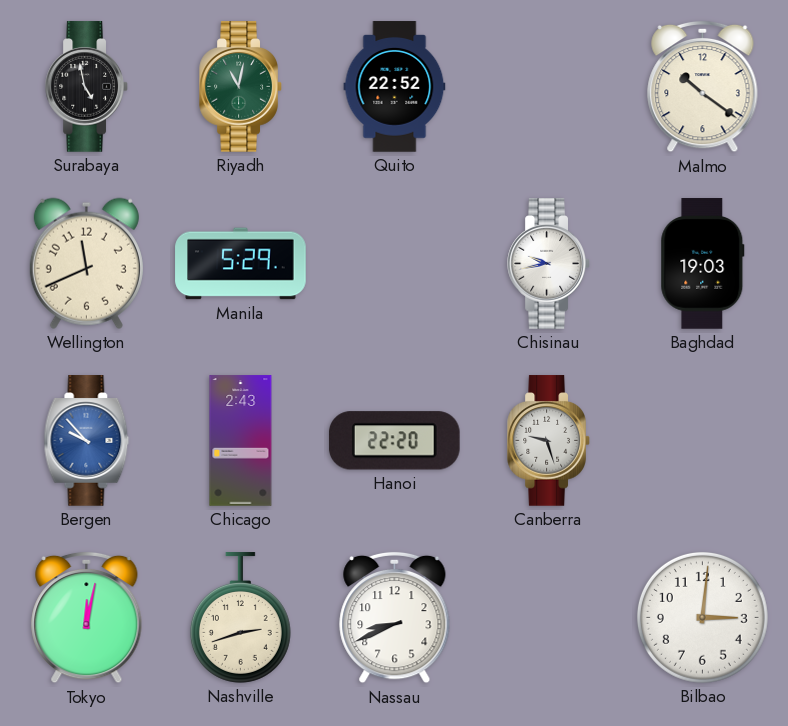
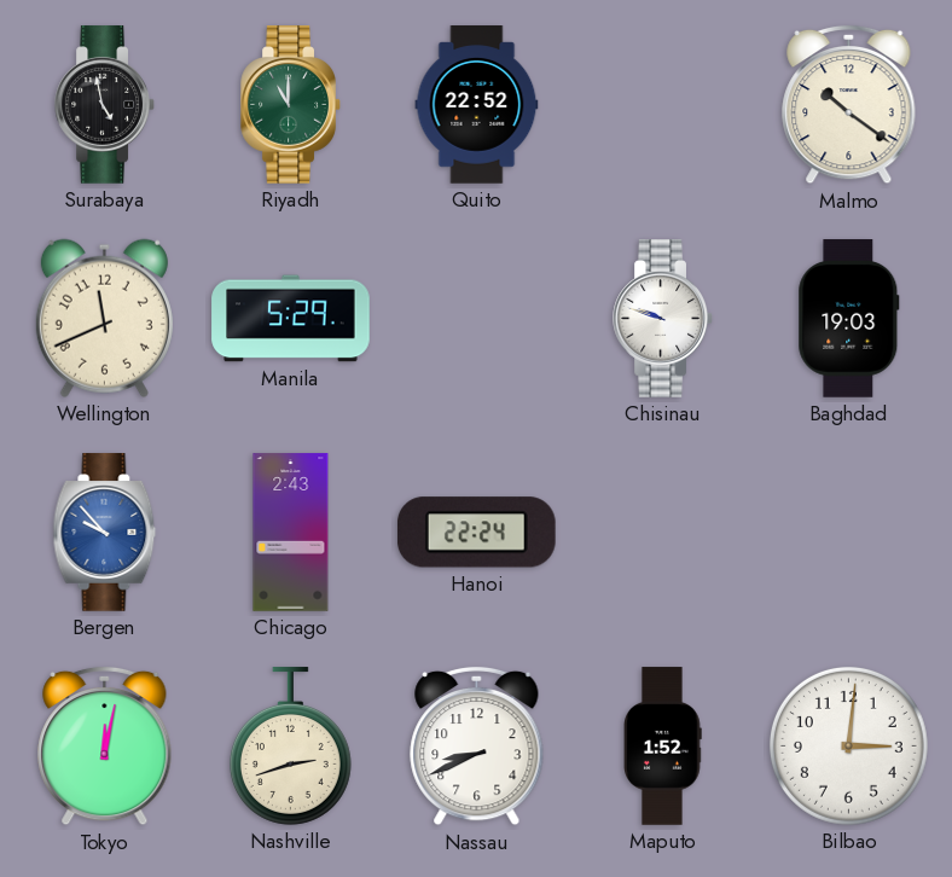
Riyadh: 11:02 -> 11:00
Chisinau: 9:43 -> 9:48
Hanoi: 22:20 -> 22:24
Canberra: 9:27 -> none
Maputo: none -> 1:52
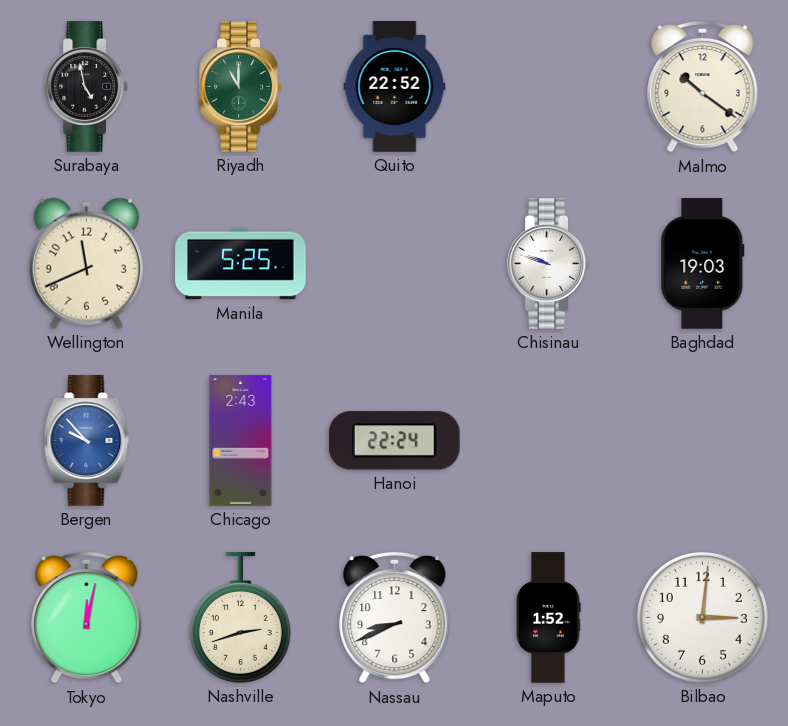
Manila: 5:29 -> 5:25
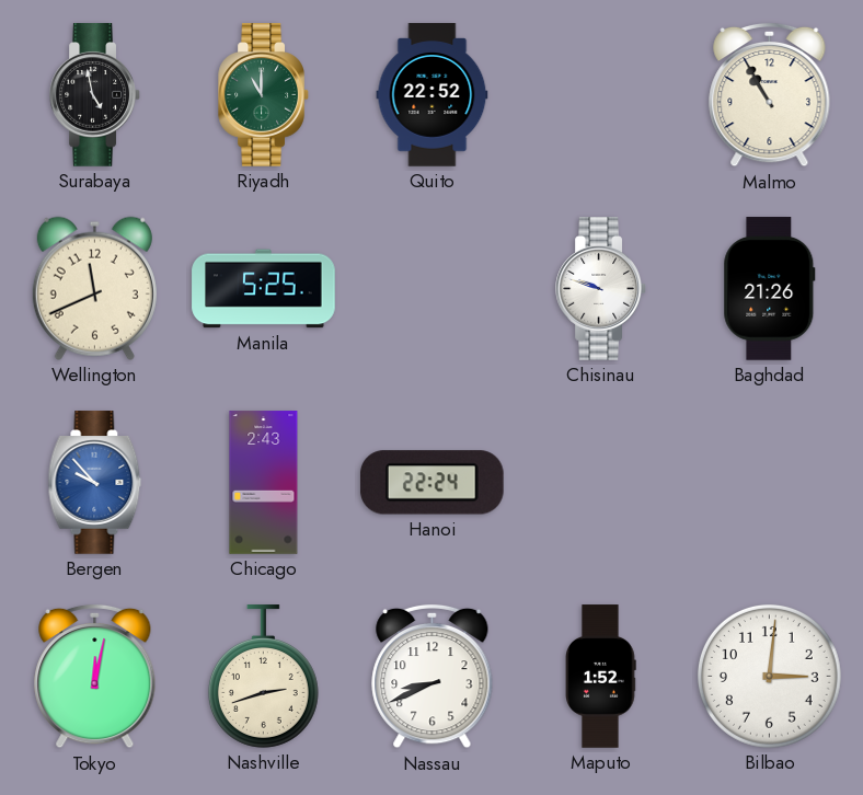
Malmo: 10:21 -> 10:55
Baghdad: 19:03 -> 21:26
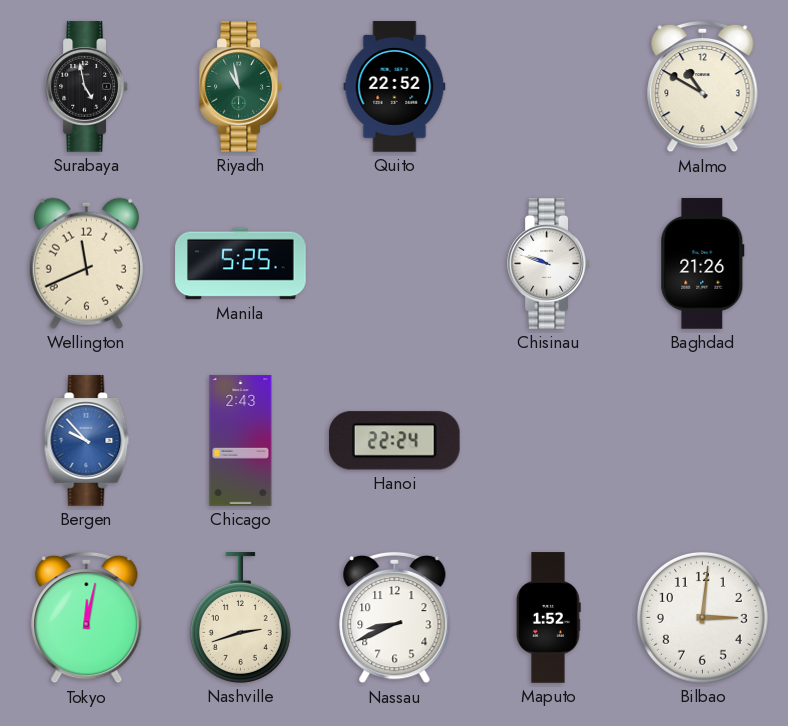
Riyadh: 11:00 -> 10:58
Malmo: 10:55 -> 10:50
